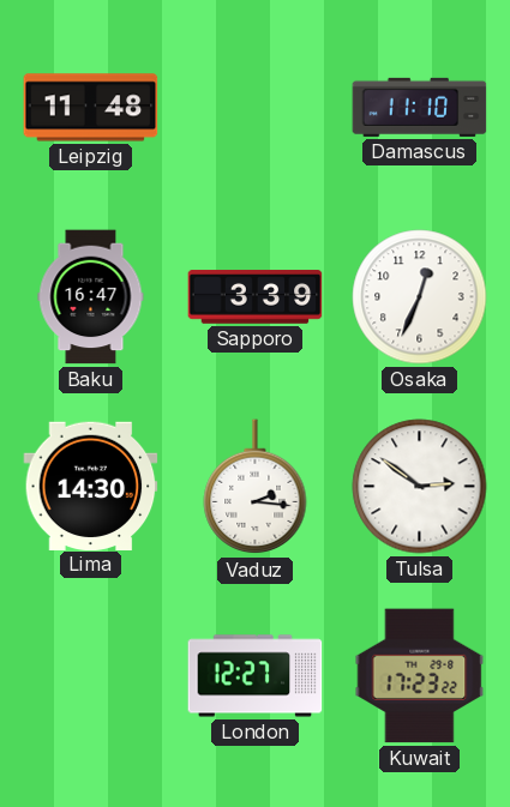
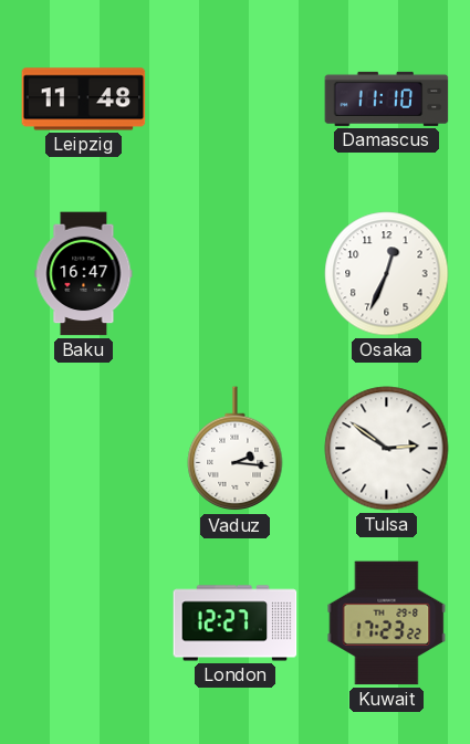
Sapporo: 3:39 -> none
Lima: 14:30 -> none
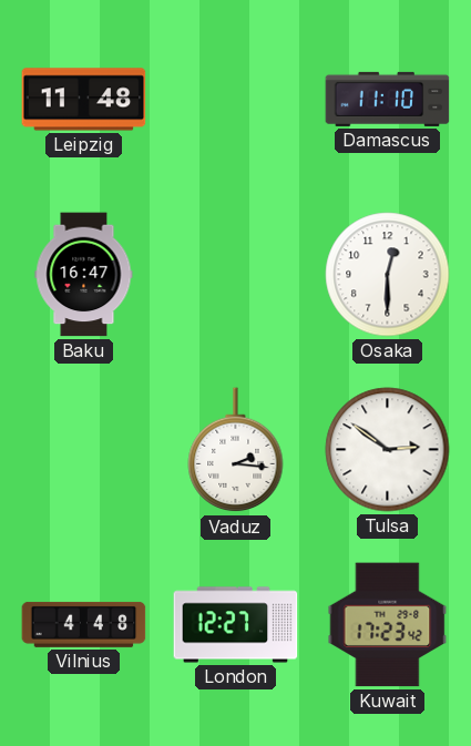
Osaka: 12:34 -> 12:30
Vilnius: none -> 4:48
Kuwait: 17:23:22 -> 17:23:42
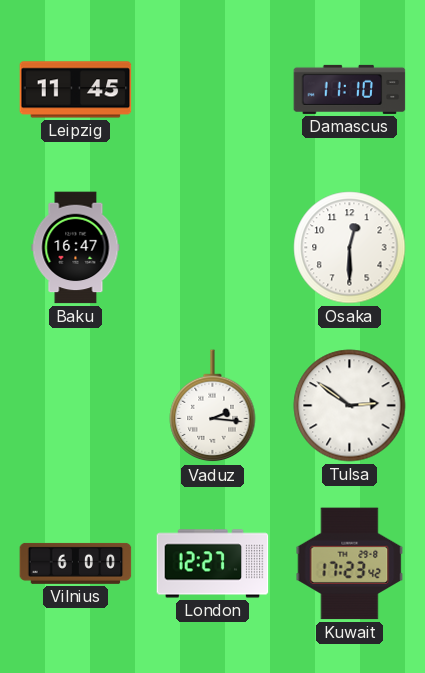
Leipzig: 11:48 -> 11:45
Vilnius: 4:48 -> 6:00
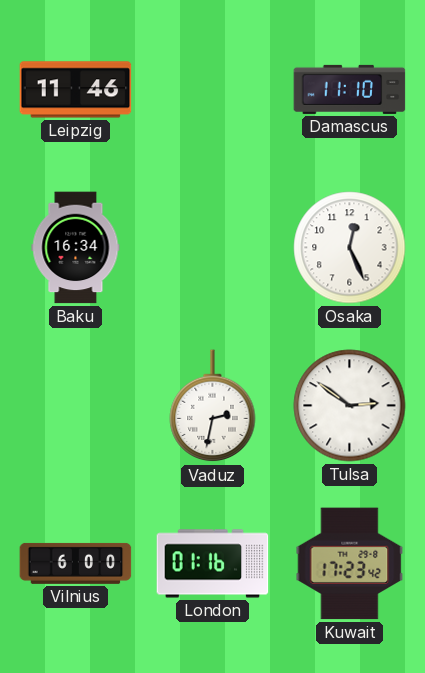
Leipzig: 11:45 -> 11:46
Baku: 16:47 -> 16:34
Osaka: 12:30 -> 12:26
Vaduz: 2:16 -> 2:32
London: 12:27 -> 01:16
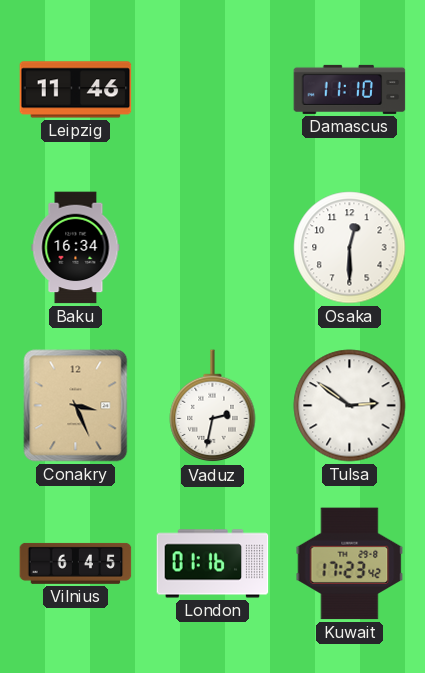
Osaka: 12:26 -> 12:30
Conakry: none -> 3:26
Vilnius: 6:00 -> 6:45
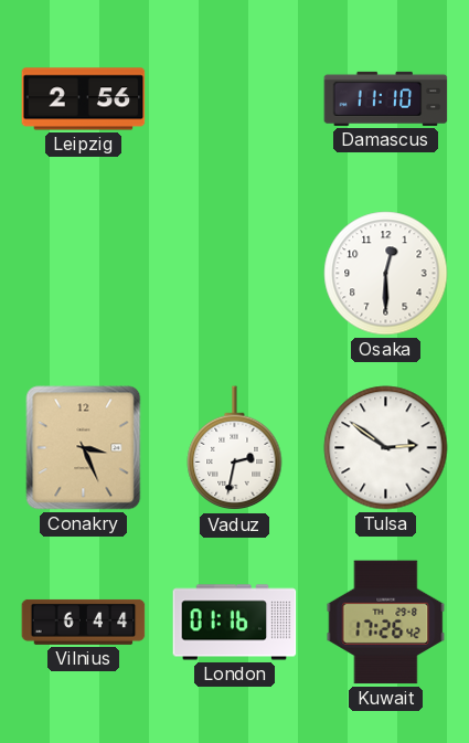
Leipzig: 11:46 -> 2:56
Baku: 16:34 -> none
Vilnius: 6:45 -> 6:44
Kuwait: 17:23 -> 17:26
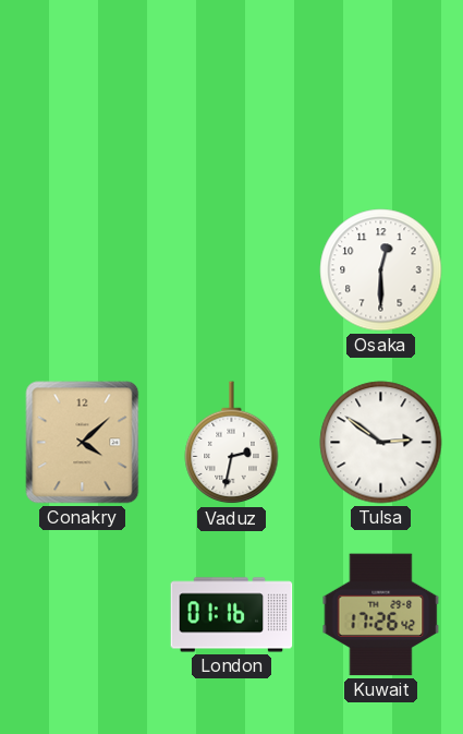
Leipzig: 2:56 -> none
Damascus: 11:10 -> none
Conakry: 3:26 -> 4:08
Vilnius: 6:44 -> none
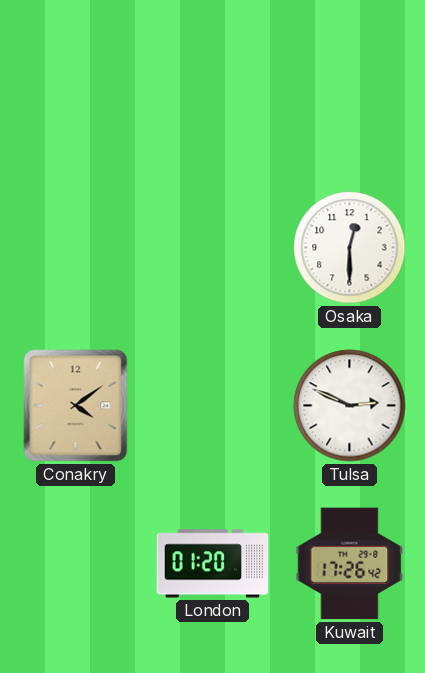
Conakry: 4:08 -> 4:09
Vaduz: 2:32 -> none
Tulsa: 2:51 -> 2:49
London: 01:16 -> 01:20
